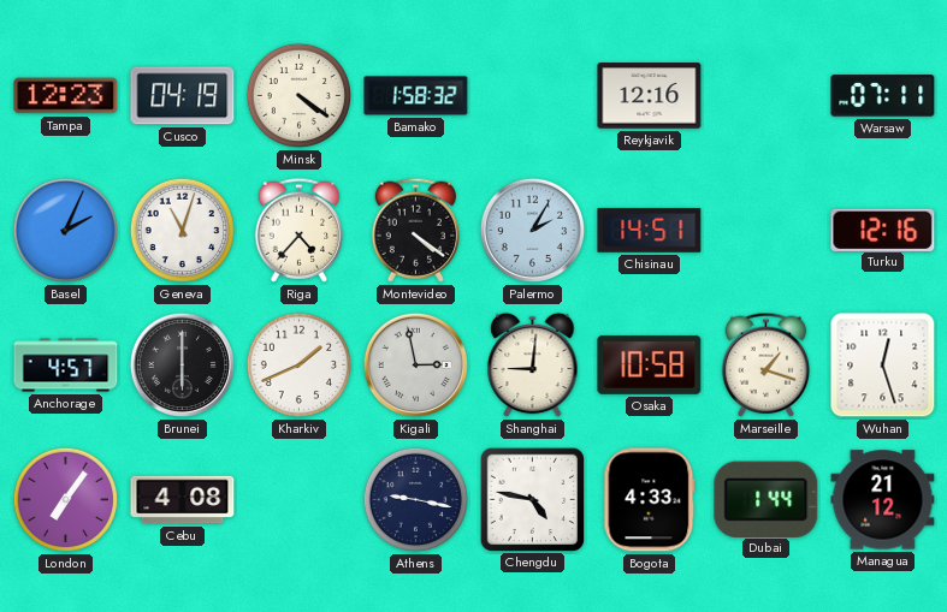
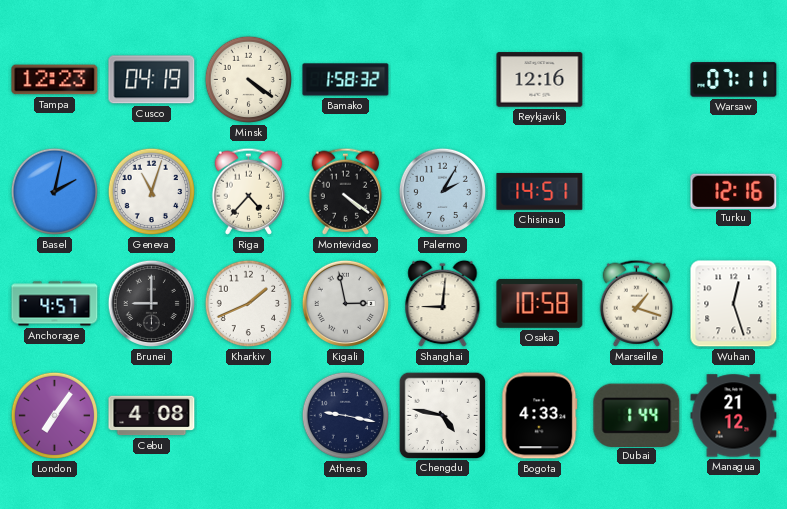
Basel: 2:04 -> 2:02
Brunei: 6:00 -> 9:00
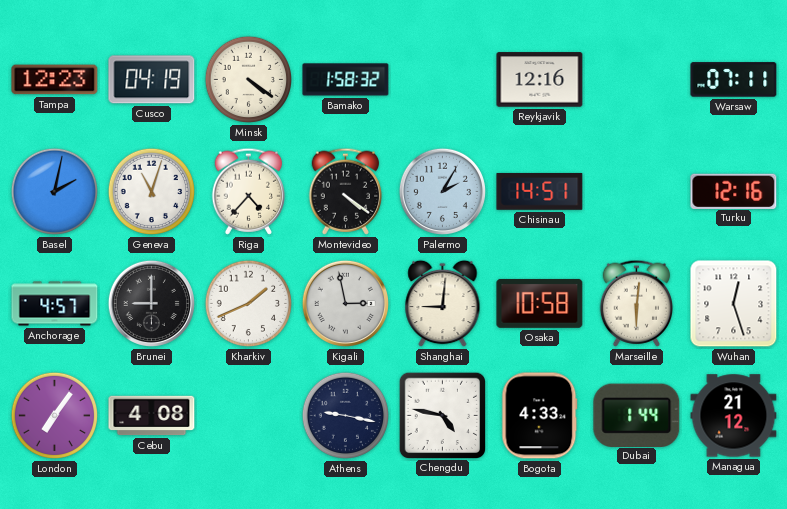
Marseille: 1:18 -> 6:01
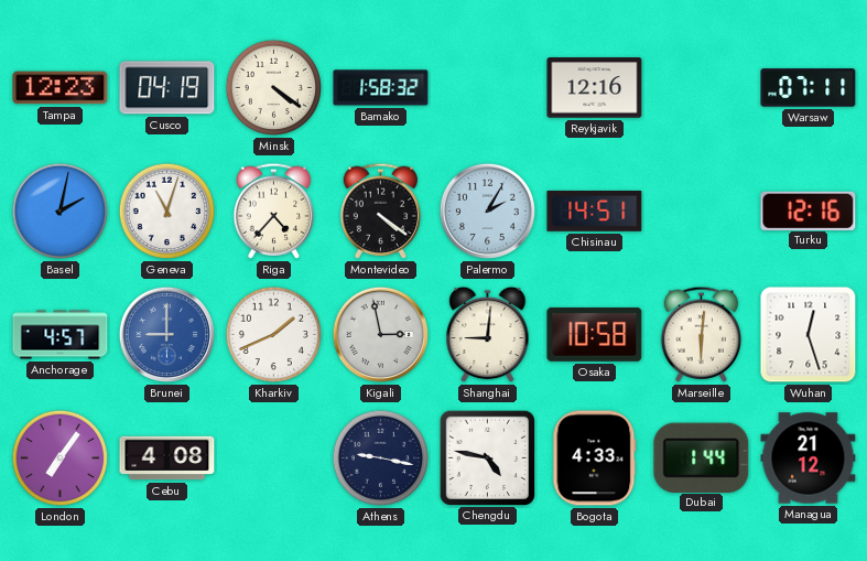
Brunei dial: black -> blue
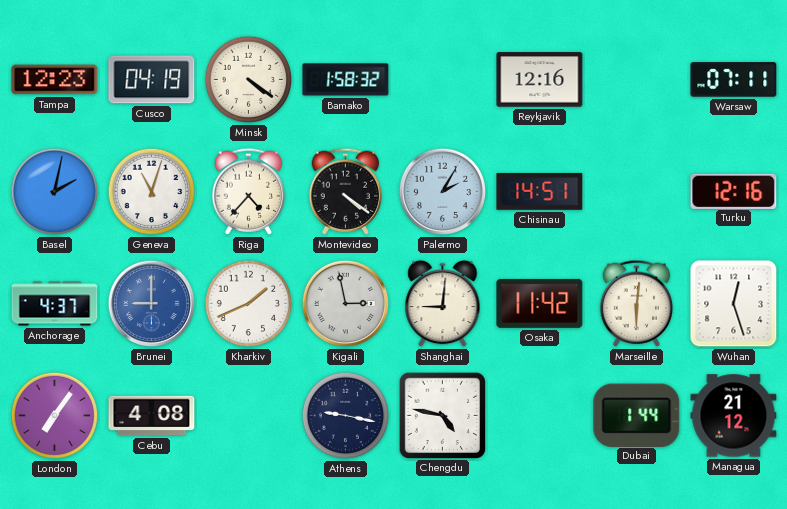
Anchorage: 4:57 -> 4:37
Osaka: 10:58 -> 11:42
Bogota: 4:33 -> none
